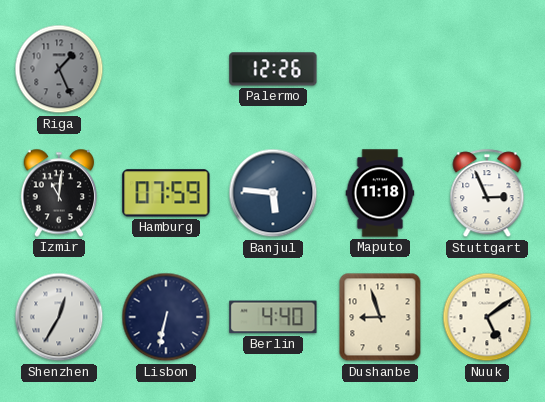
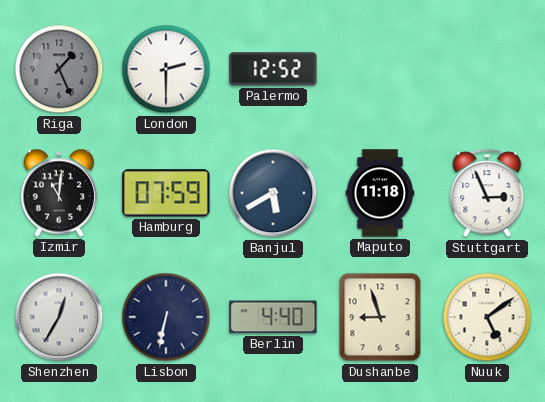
London: none -> 2:30
Palermo: 12:26 -> 12:52
Banjul: 5:46 -> 5:40
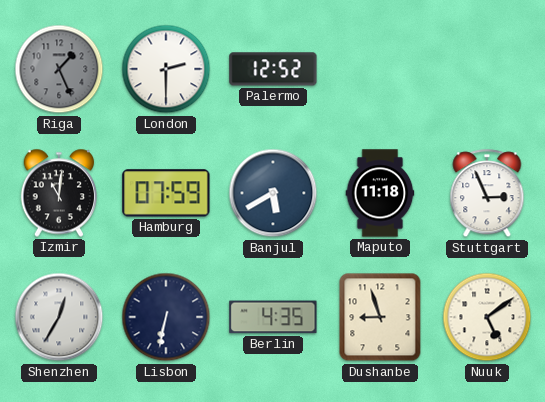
Berlin: 4:40 -> 4:35
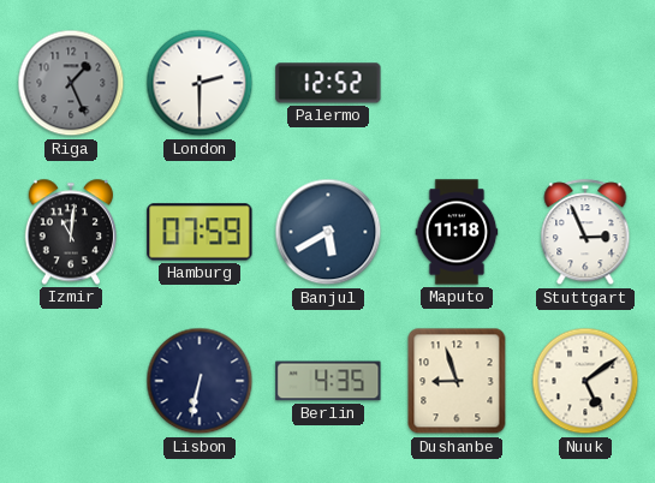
Shenzhen: 12:35 -> none
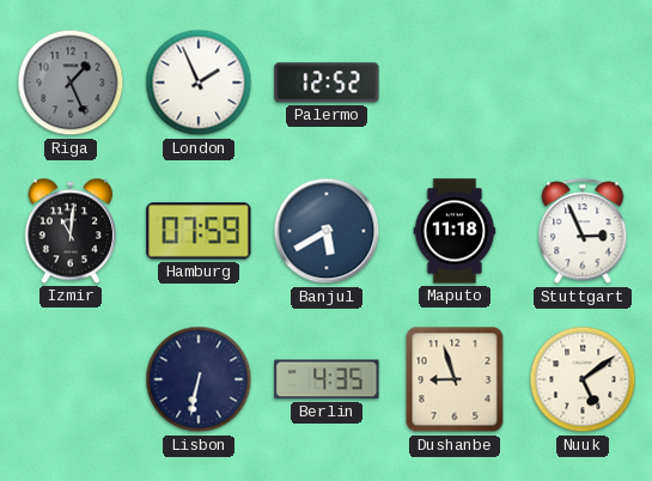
London: 2:30 -> 1:56
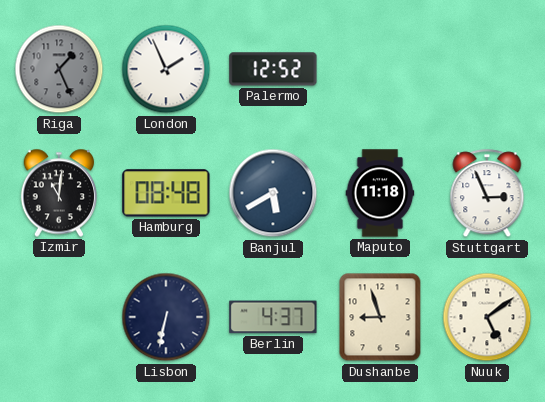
Hamburg: 07:59 -> 08:48
Berlin: 4:35 -> 4:37
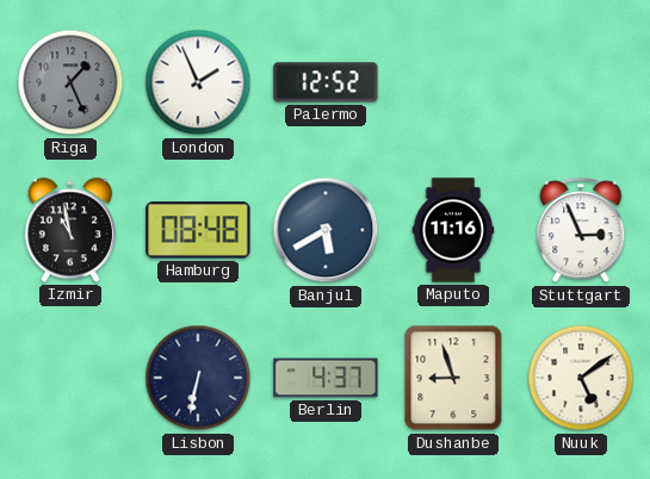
Izmir: 11:01 -> 10:58
Maputo: 11:18 -> 11:16
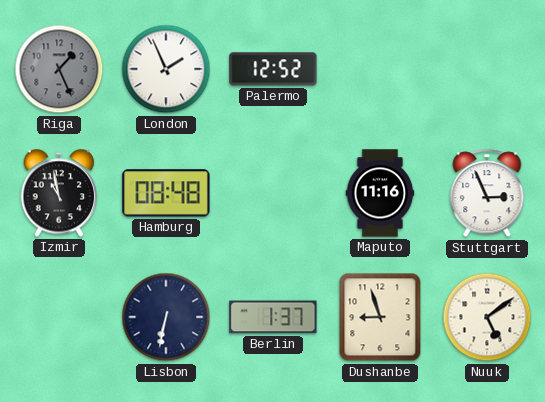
Banjul: 5:40 -> none
Berlin: 4:37 -> 1:37
